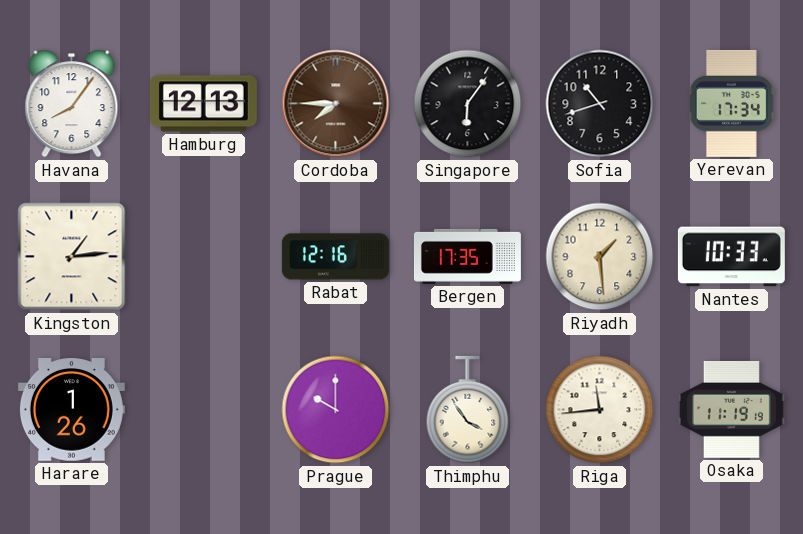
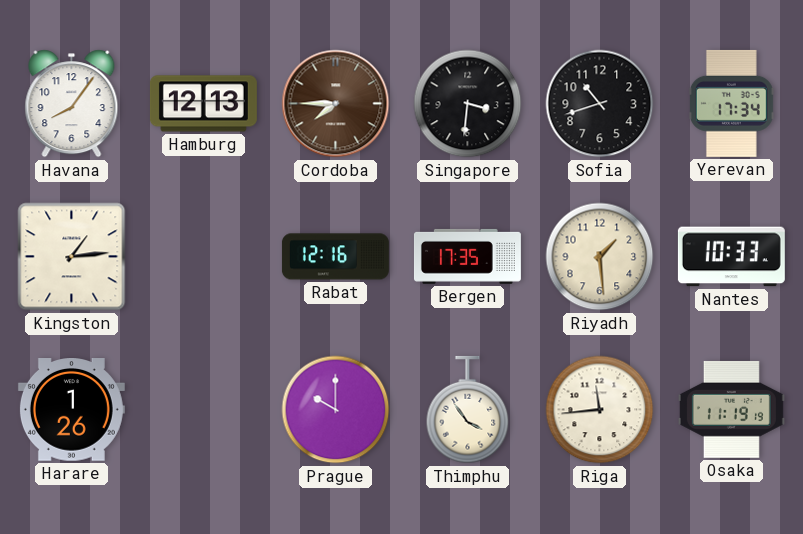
Singapore: 6:06 -> 3:31
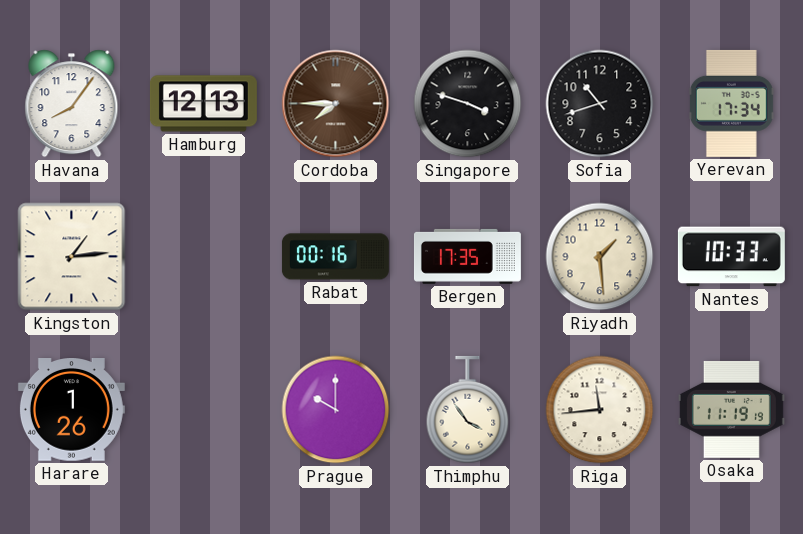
Singapore: 3:31 -> 3:48
Rabat: 12:16 -> 00:16
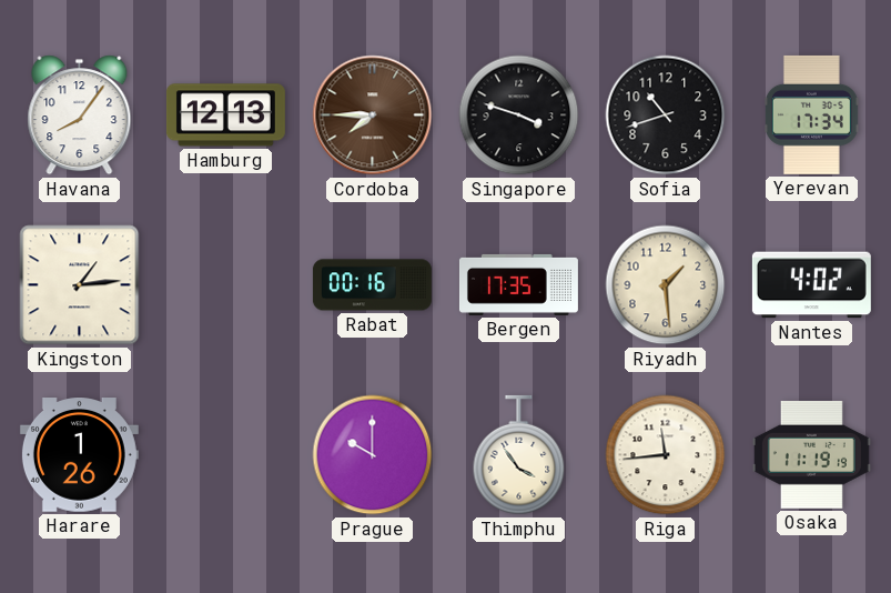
Nantes: 10:33 -> 4:02
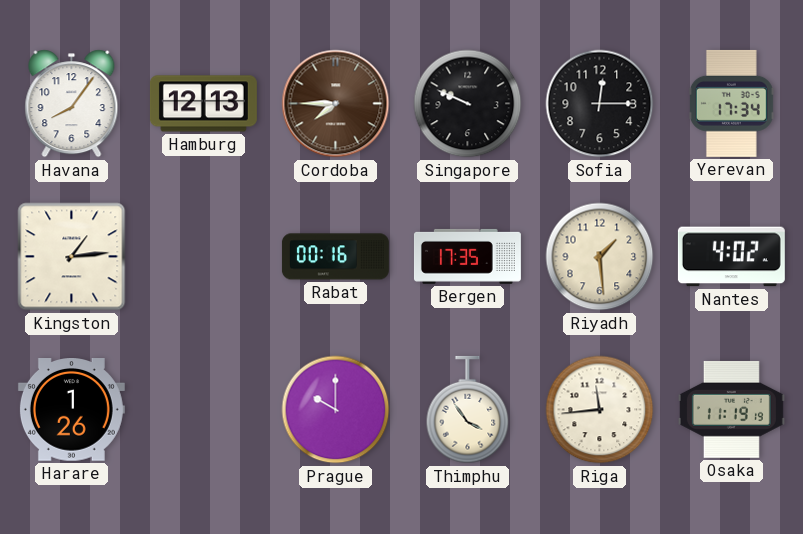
Singapore: 3:48 -> 9:49
Sofia: 10:42 -> 12:15
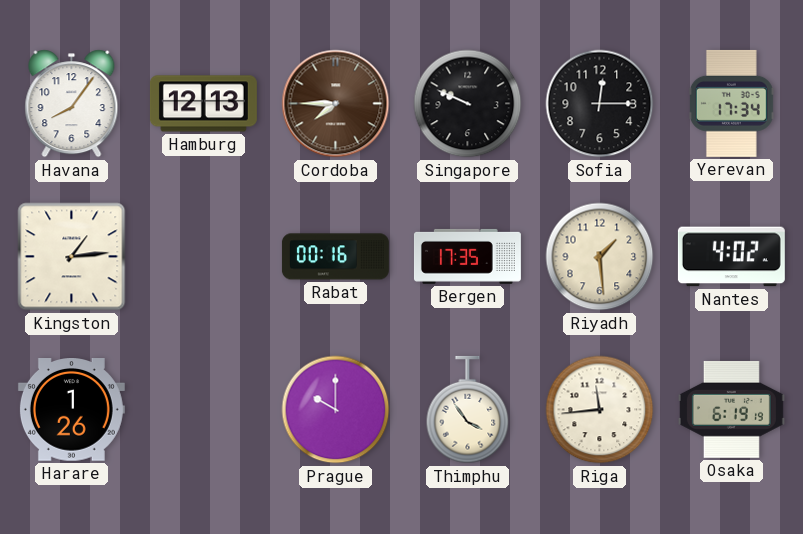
Osaka: 11:19 -> 6:19
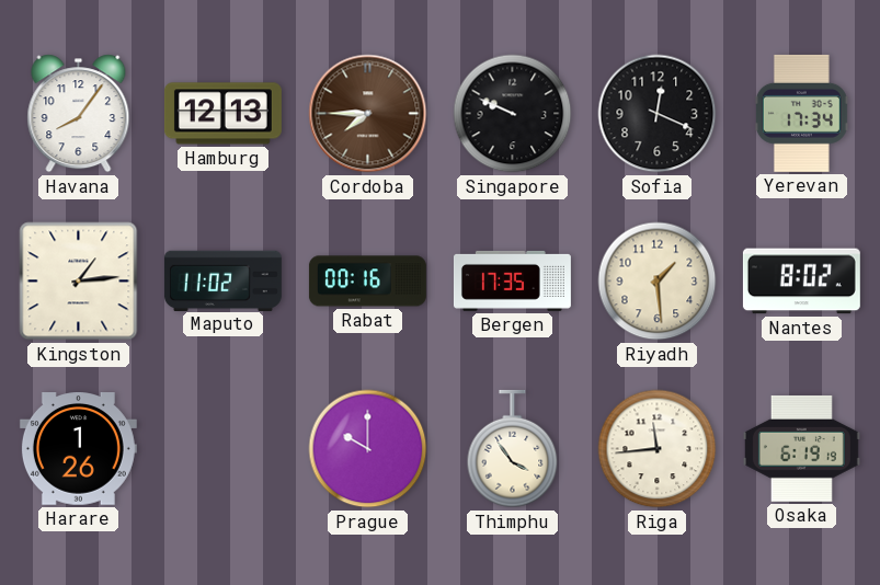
Sofia: 12:15 -> 12:19
Maputo: none -> 11:02
Nantes: 4:02 -> 8:02
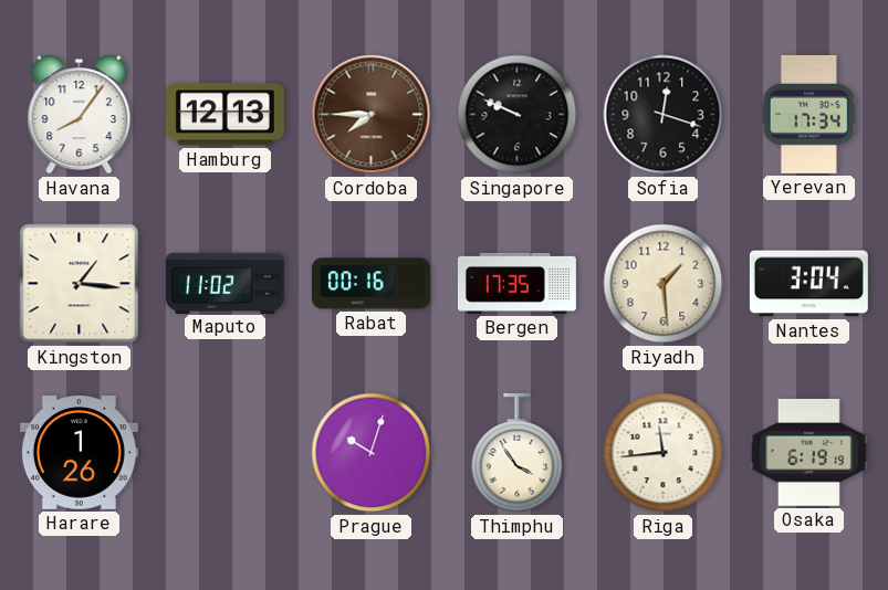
Sofia: 12:19 -> 12:18
Kingston: 1:14 -> 1:16
Nantes: 8:02 -> 3:04
Prague: 10:00 -> 10:03
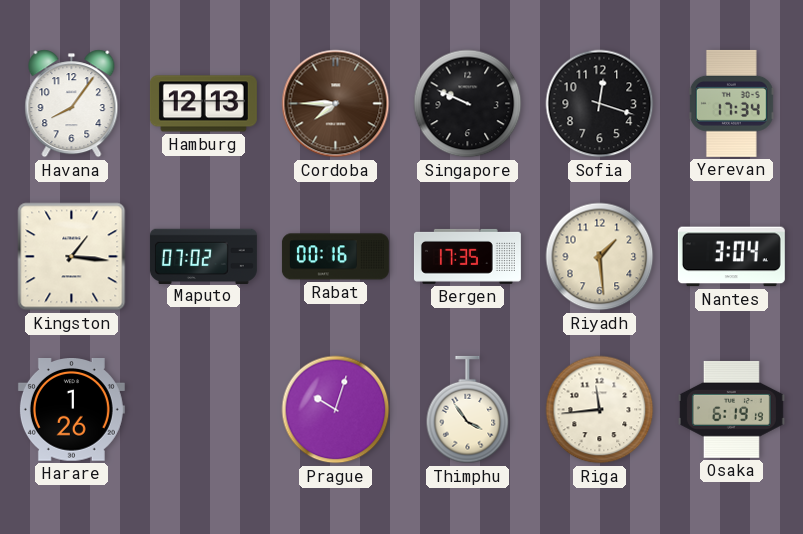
Maputo: 11:02 -> 07:02
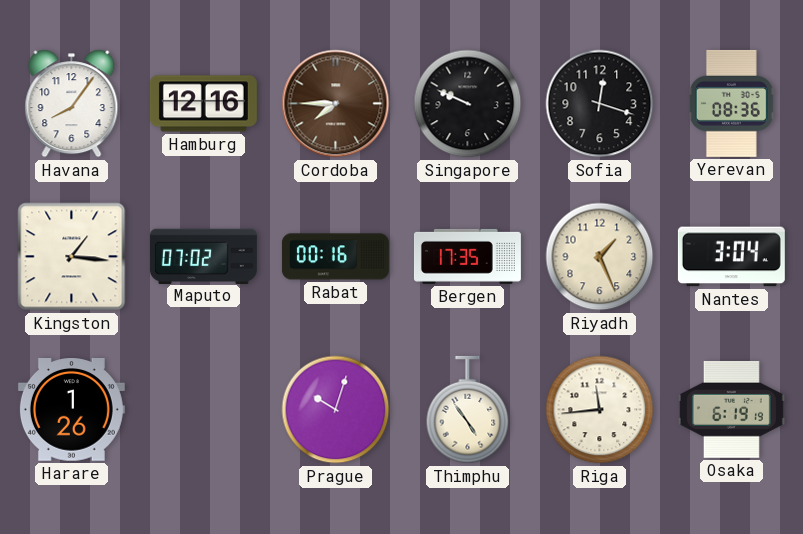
Hamburg: 12:13 -> 12:16
Yerevan: 17:34 -> 08:36
Riyadh: 1:29 -> 1:26
Thimphu: 3:54 -> 4:54
